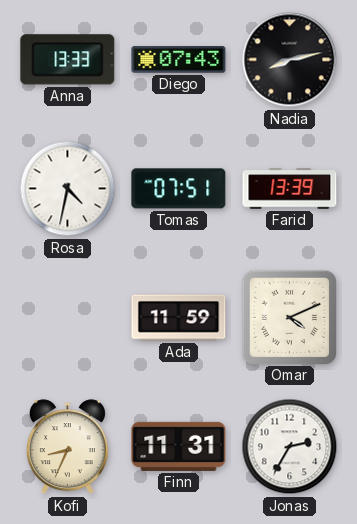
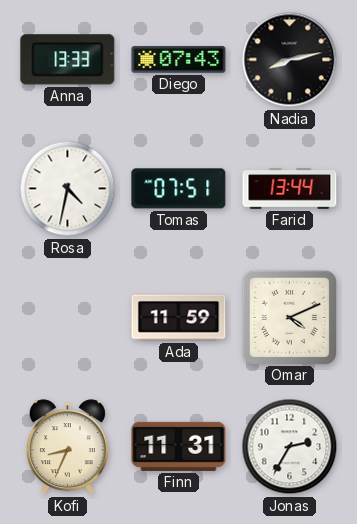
Farid: 13:39 -> 13:44
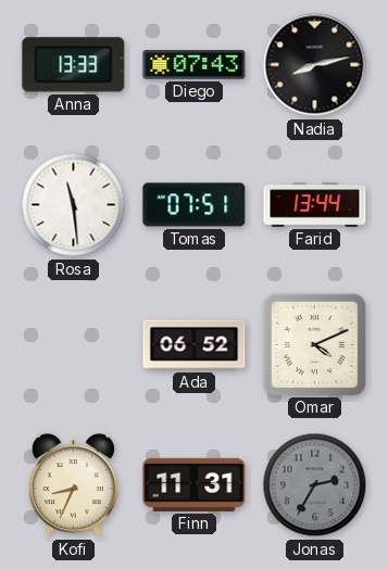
Rosa: 4:32 -> 11:29
Ada: 11:59 -> 06:52
Jonas dial: white -> grey
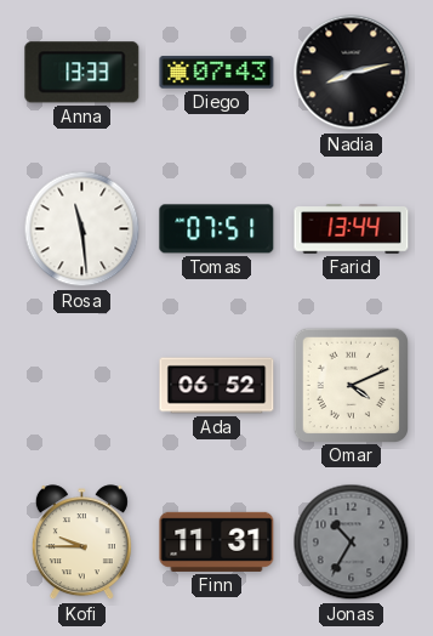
Kofi: 8:34 -> 9:45
Jonas: 2:35 -> 10:35
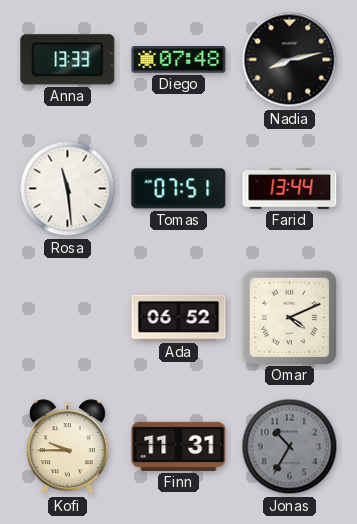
Diego: 07:43 -> 07:48
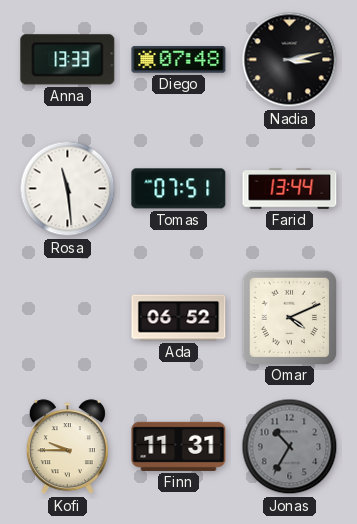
Nadia: 8:13 -> 3:13
